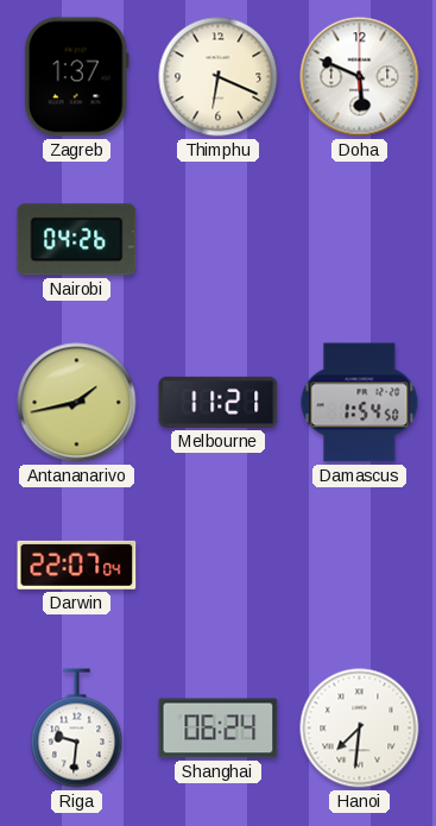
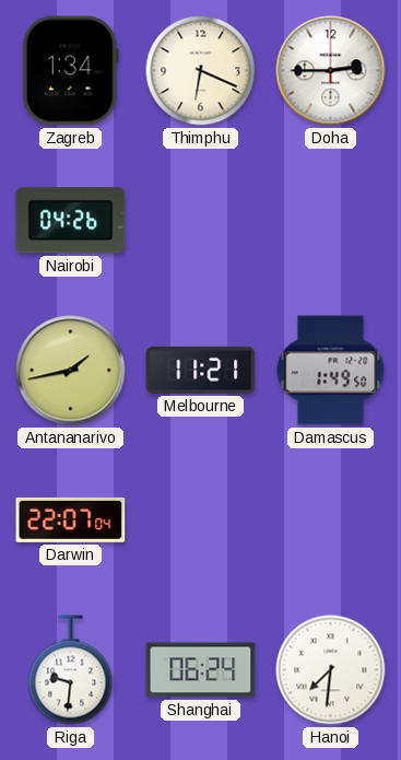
Zagreb: 1:37 -> 1:34
Doha: 5:49 -> 2:45
Damascus: 1:54 -> 1:49
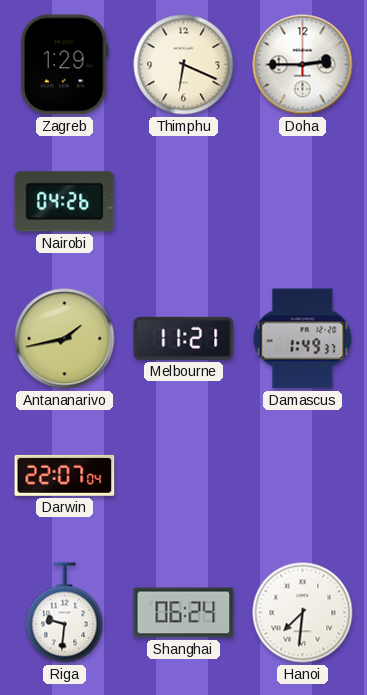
Zagreb: 1:34 -> 1:29
Damascus: 1:49:50 -> 1:49:37
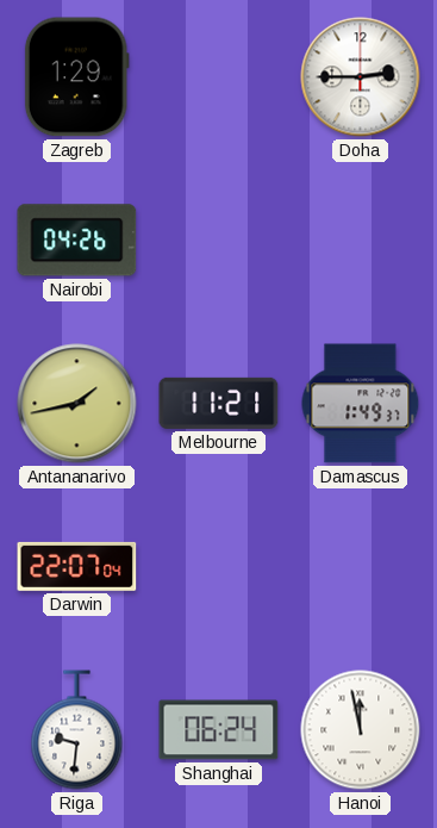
Thimphu: 6:19 -> none
Hanoi: 7:31 -> 11:58
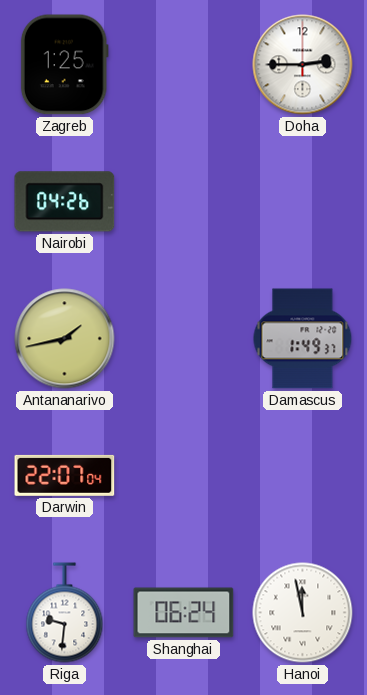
Zagreb: 1:29 -> 1:25
Melbourne: 11:21 -> none
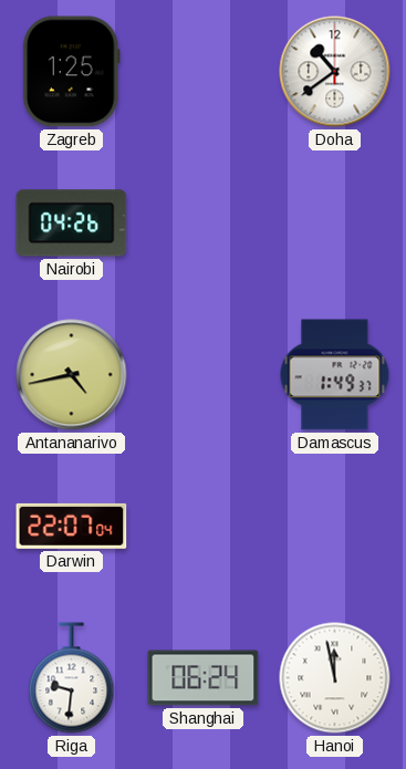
Doha: 2:45 -> 10:39
Antananarivo: 1:43 -> 4:43
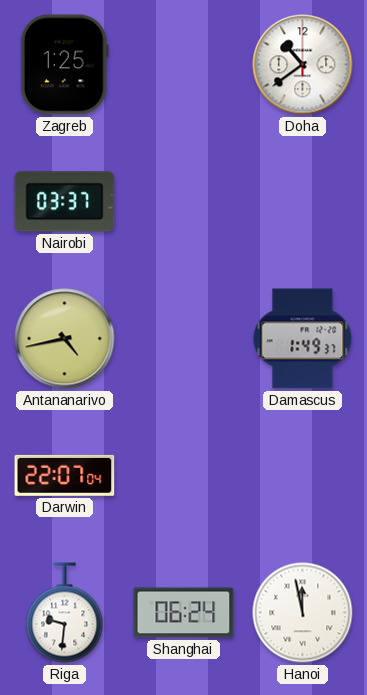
Nairobi: 04:26 -> 03:37
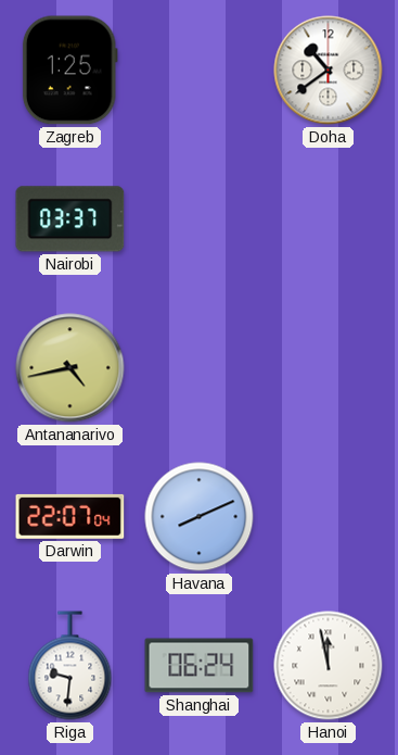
Damascus: 1:49 -> none
Havana: none -> 8:11
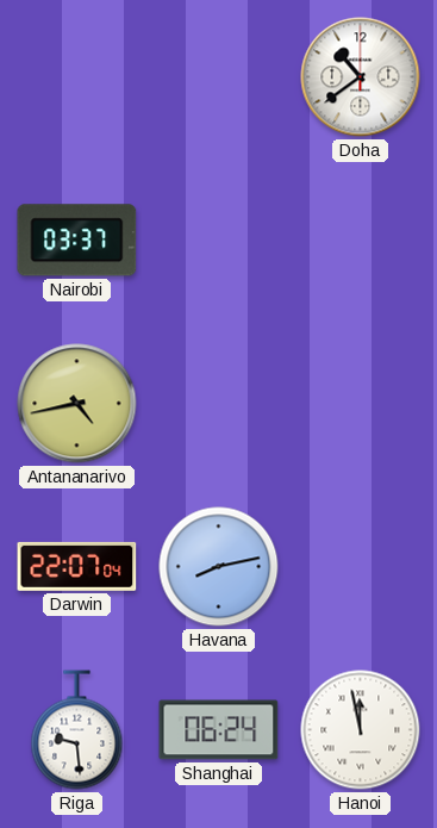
Zagreb: 1:25 -> none
Havana: 8:11 -> 8:13
Riga: 9:31 -> 9:29
